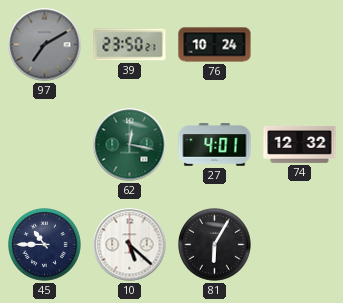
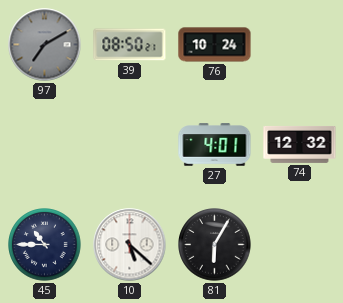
39: 23:50 -> 08:50
62: 12:17 -> none
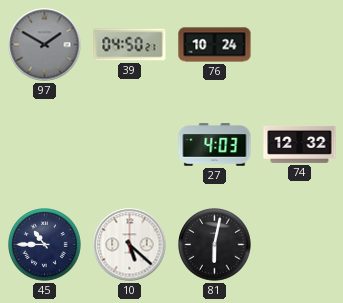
97: 7:10 -> 1:50
39: 08:50 -> 04:50
27: 4:01 -> 4:03
81: 6:05 -> 6:02
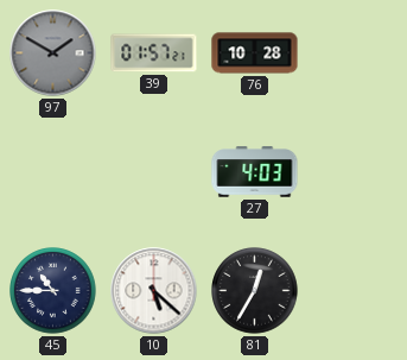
39: 04:50 -> 01:57
76: 10:24 -> 10:28
74: 12:32 -> none
81: 6:02 -> 12:35
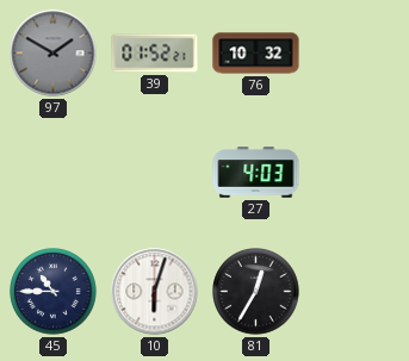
39: 01:57 -> 01:52
76: 10:28 -> 10:32
10: 5:22 -> 6:03
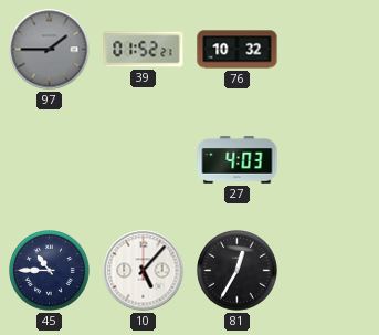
97: 1:50 -> 1:45
10: 6:03 -> 5:07
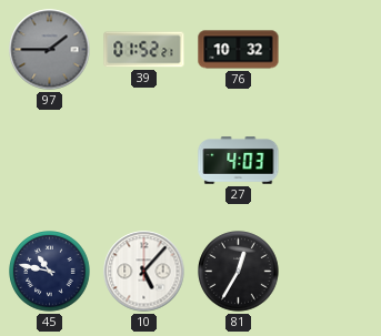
45: 10:45 -> 10:47
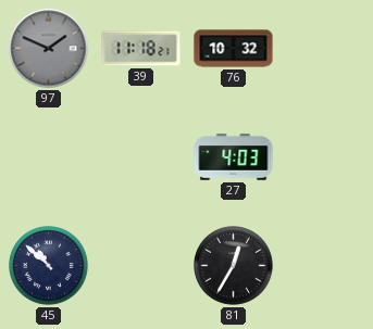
97: 1:45 -> 1:49
39: 01:52 -> 11:18
45: 10:47 -> 10:52
10: 5:07 -> none
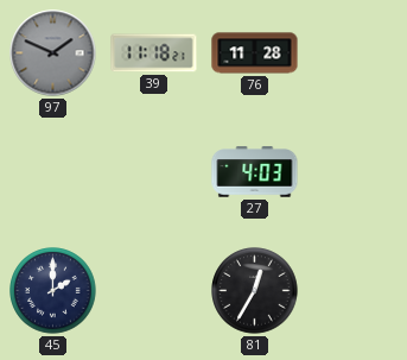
76: 10:32 -> 11:28
45: 10:52 -> 2:00
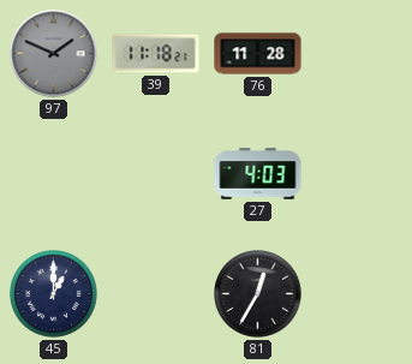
45: 2:00 -> 1:00
